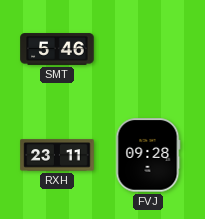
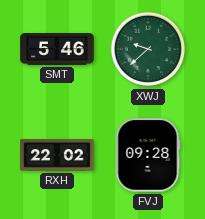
XWJ: none -> 9:38
RXH: 23:11 -> 22:02
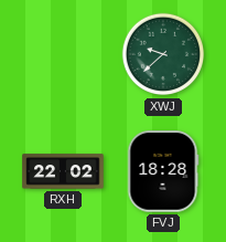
SMT: 5:46 -> none
FVJ: 09:28 -> 18:28
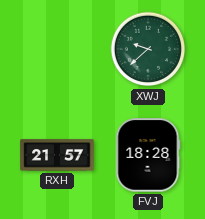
RXH: 22:02 -> 21:57
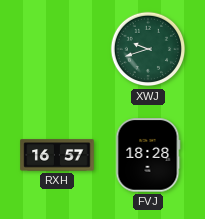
XWJ: 9:38 -> 9:42
RXH: 21:57 -> 16:57
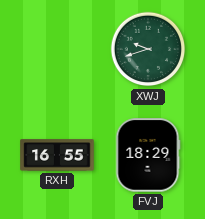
RXH: 16:57 -> 16:55
FVJ: 18:28 -> 18:29
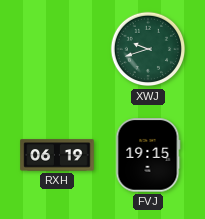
RXH: 16:55 -> 06:19
FVJ: 18:29 -> 19:15
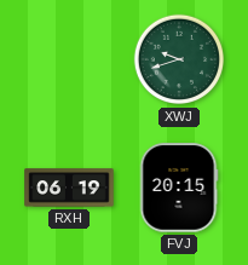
FVJ: 19:15 -> 20:15
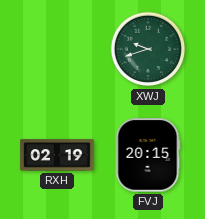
RXH: 06:19 -> 02:19
